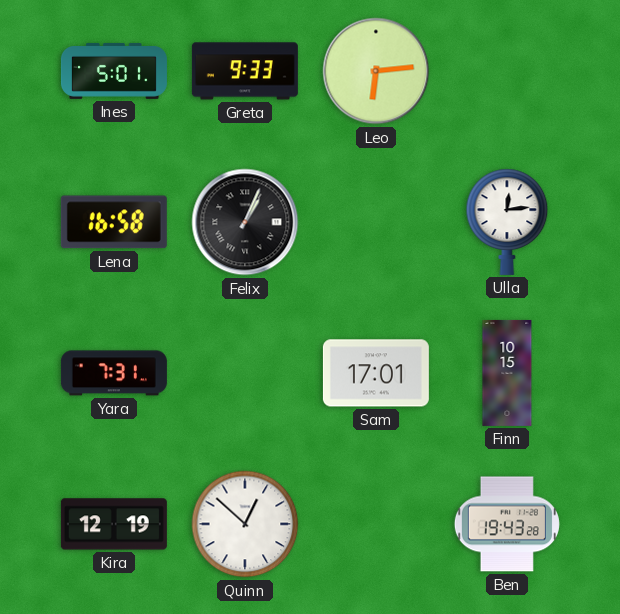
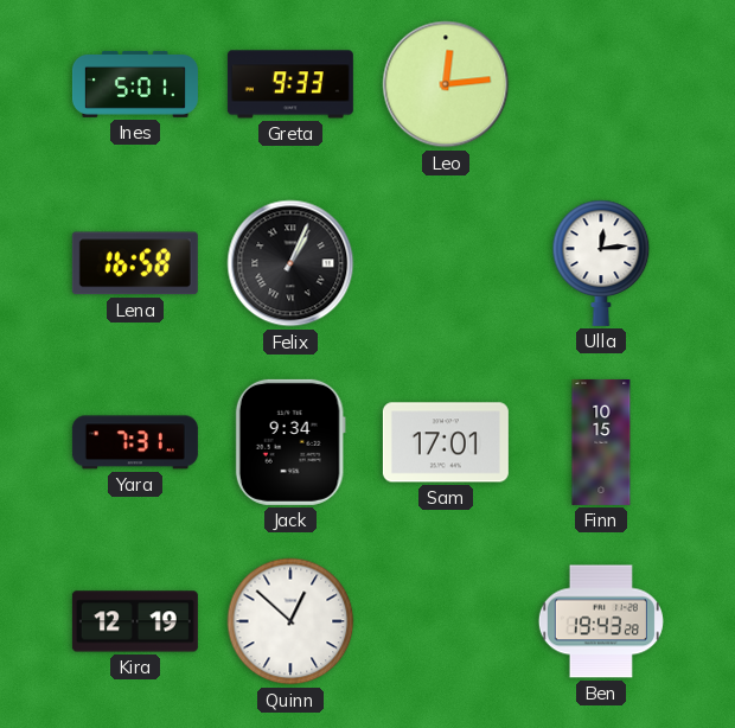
Leo: 6:14 -> 12:14
Jack: none -> 9:34
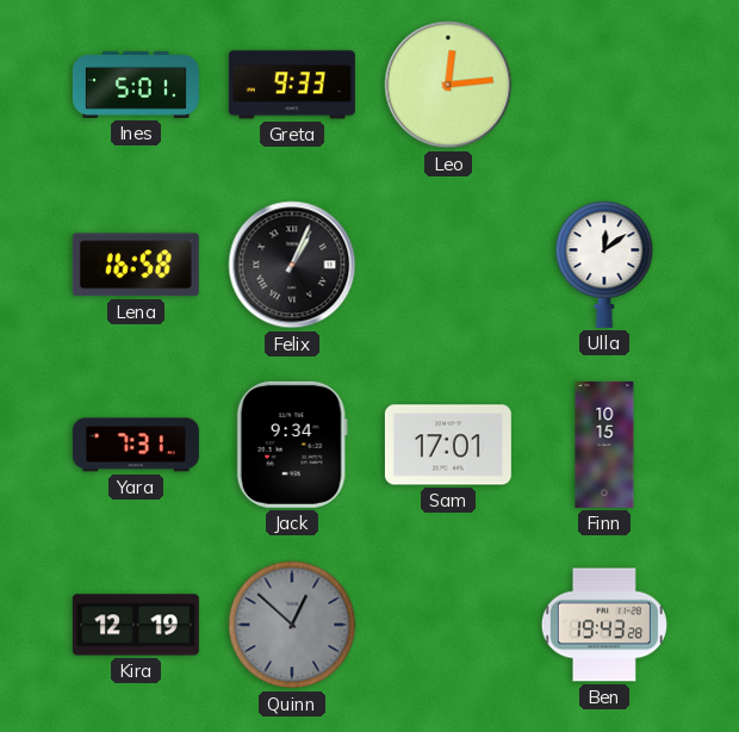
Ulla: 12:14 -> 12:09
Quinn dial: white -> grey
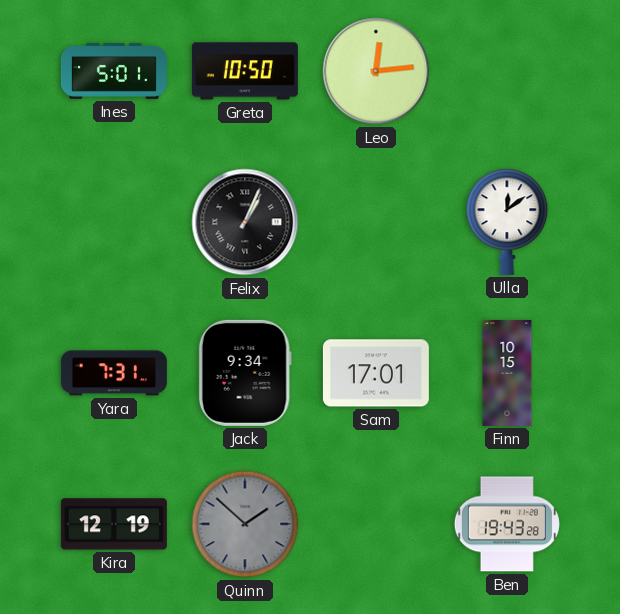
Greta: 9:33 -> 10:50
Lena: 16:58 -> none
Quinn: 12:52 -> 1:52
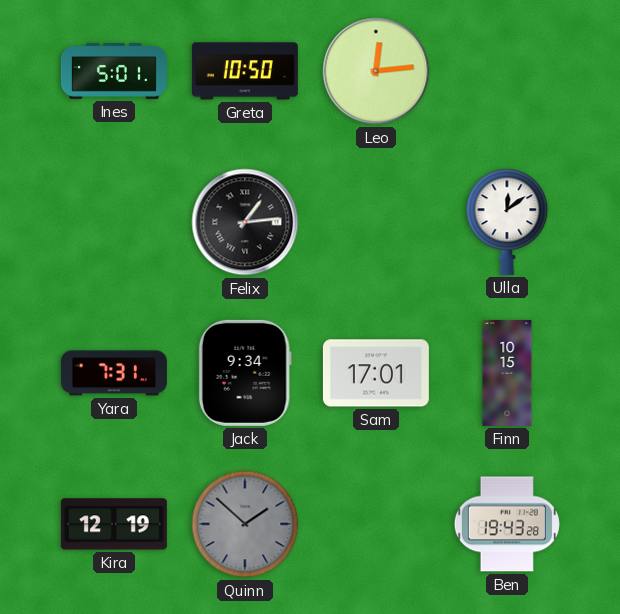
Felix: 1:04 -> 1:14
